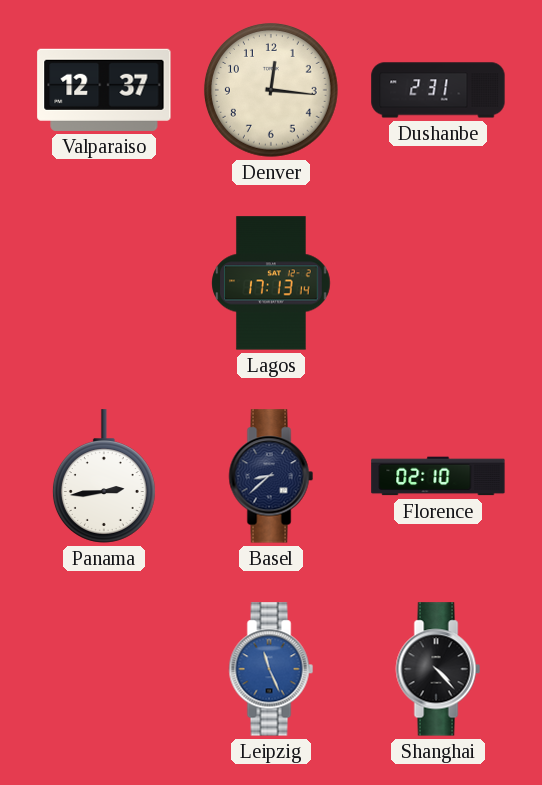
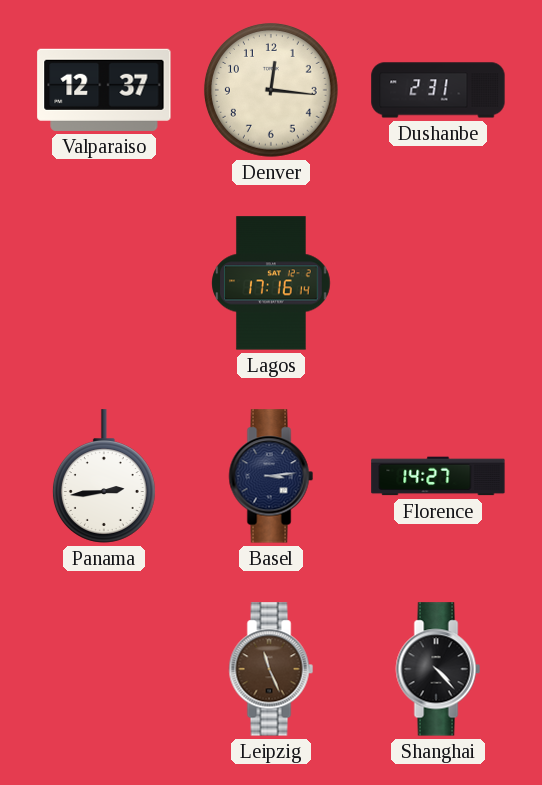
Lagos: 17:13 -> 17:16
Basel: 8:38 -> 3:14
Florence: 02:10 -> 14:27
Leipzig dial: blue -> brown
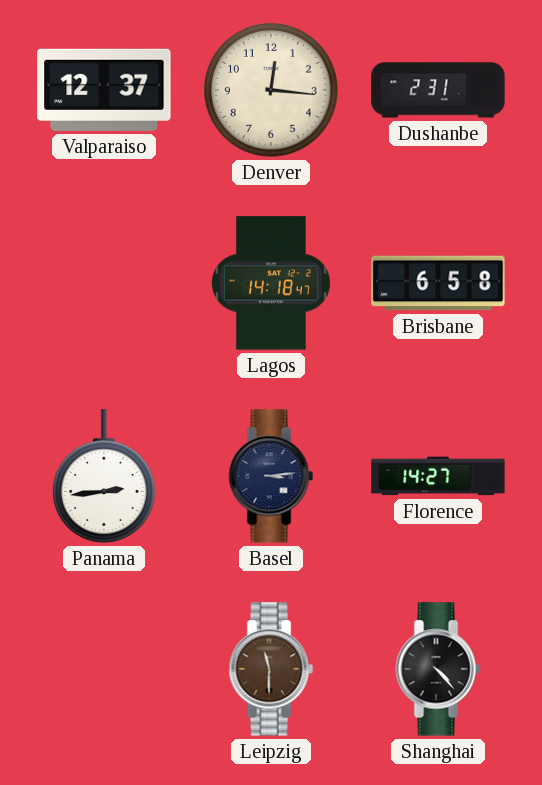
Lagos: 17:16 -> 14:18
Brisbane: none -> 6:58
Leipzig: 11:26 -> 11:30
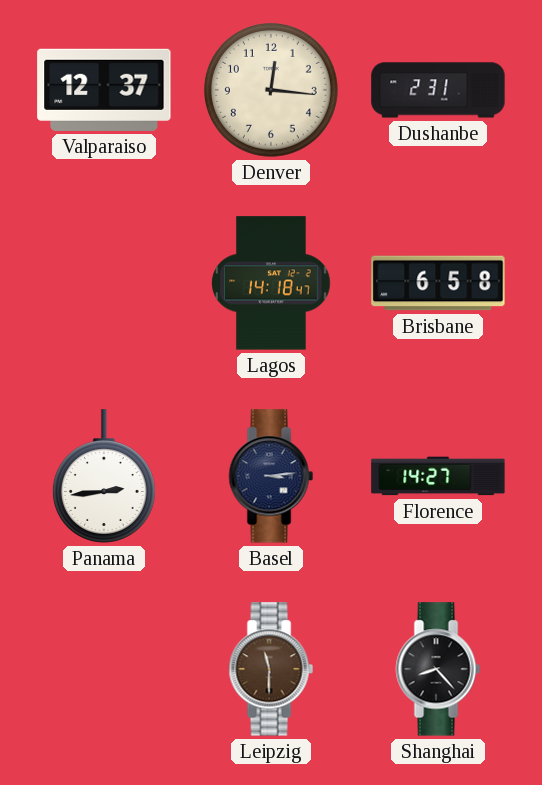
Shanghai: 4:23 -> 8:23
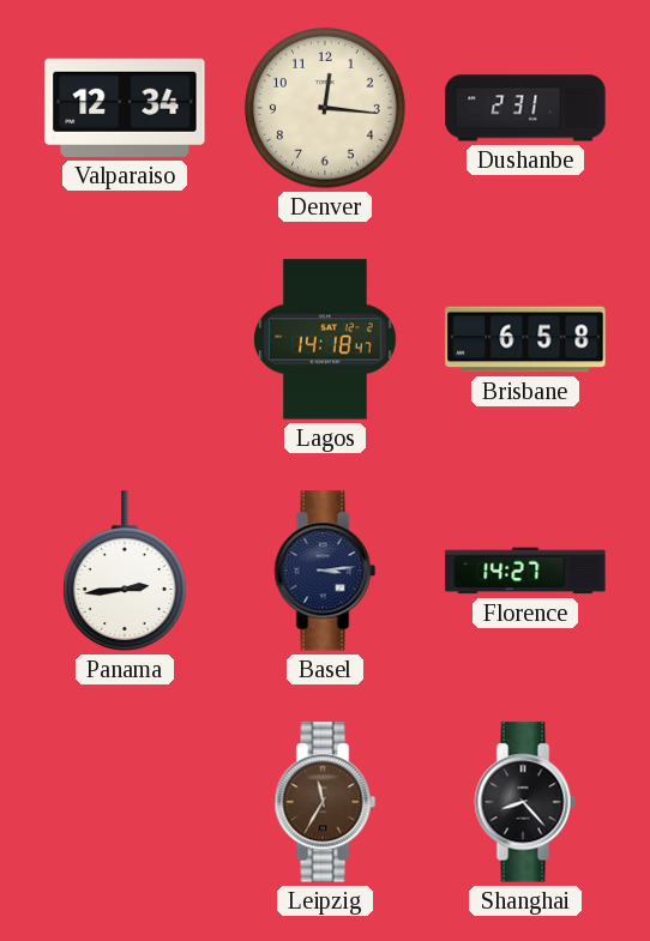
Valparaiso: 12:37 -> 12:34
Leipzig: 11:30 -> 11:35
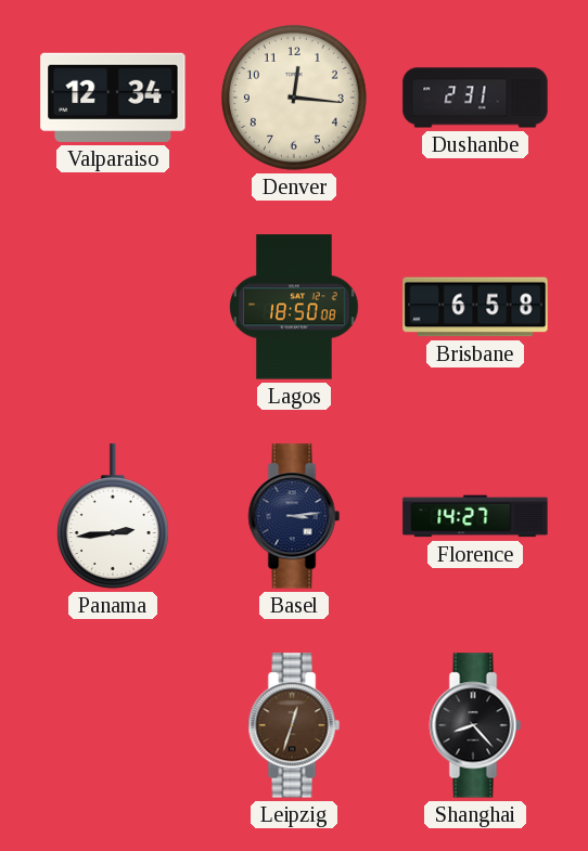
Lagos: 14:18 -> 18:50
Leipzig: 11:35 -> 12:33
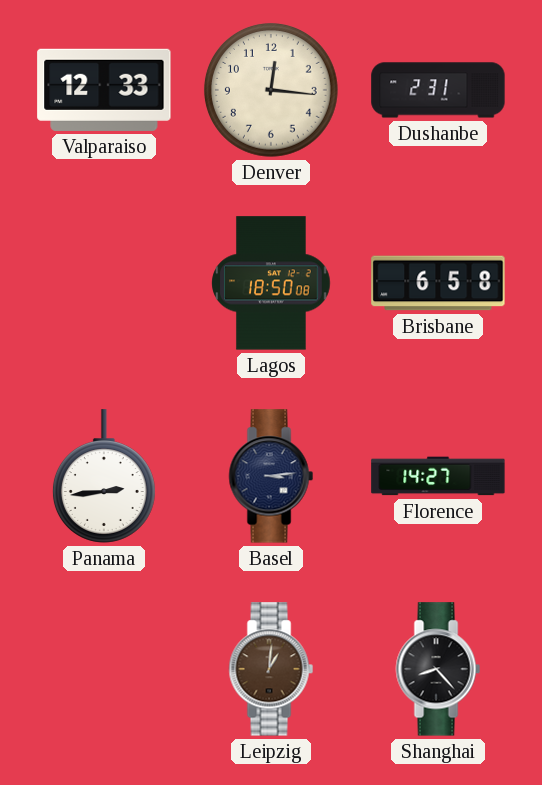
Valparaiso: 12:34 -> 12:33
Leipzig: 12:33 -> 1:01
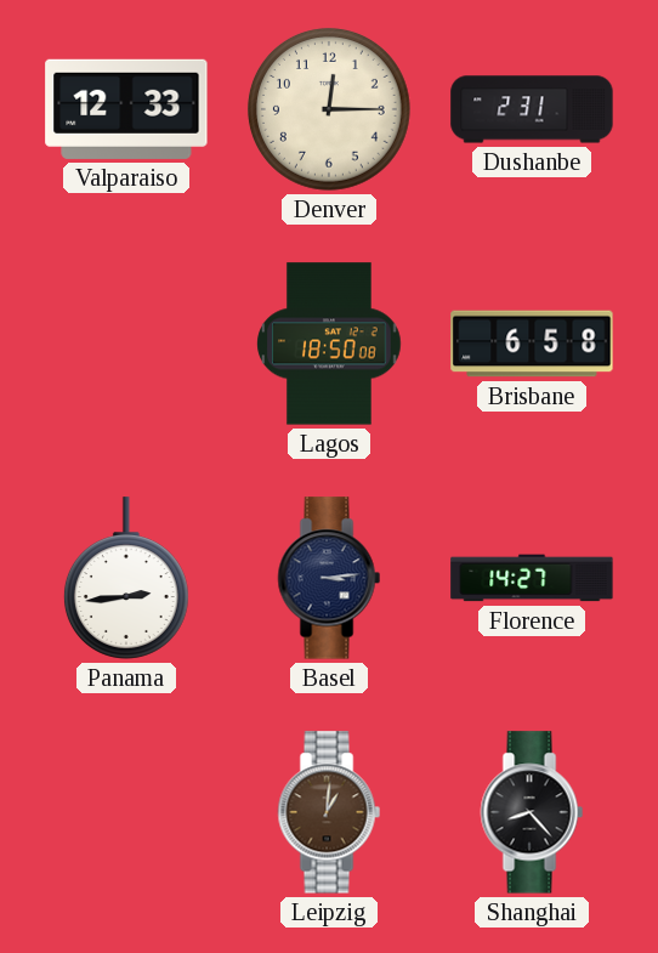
Denver: 12:16 -> 12:15
